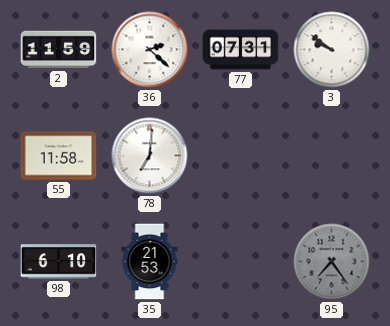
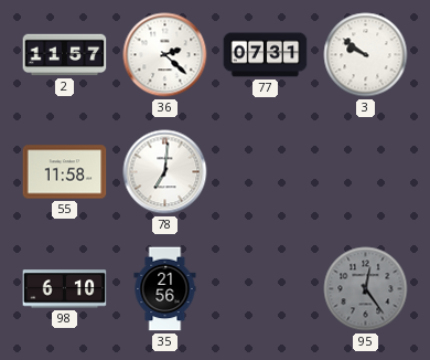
2: 11:59 -> 11:57
35: 21:53 -> 21:56
95: 7:24 -> 12:24
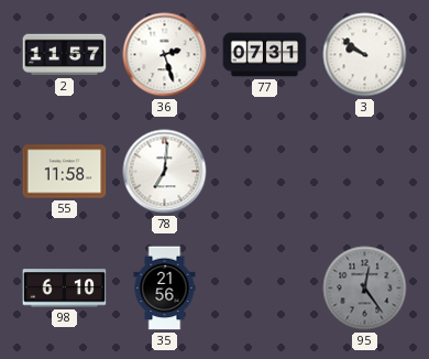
36: 2:22 -> 2:27
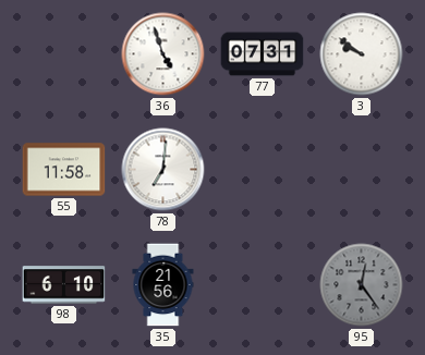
2: 11:57 -> none
36: 2:27 -> 4:57
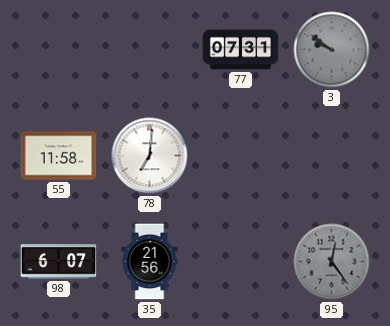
36: 4:57 -> none
3 dial: white -> grey
98: 6:10 -> 6:07
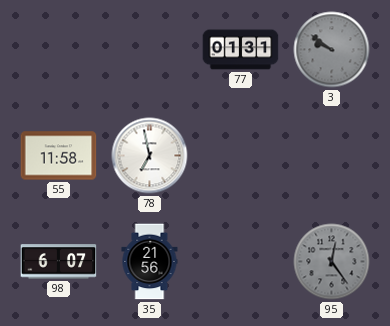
77: 07:31 -> 01:31
78: 7:01 -> 6:58
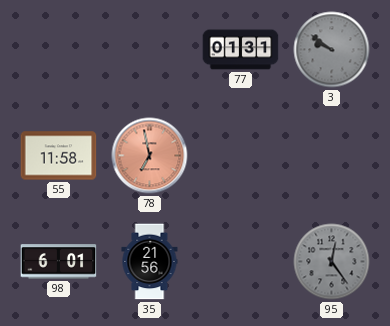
78 dial: white -> salmon
98: 6:07 -> 6:01
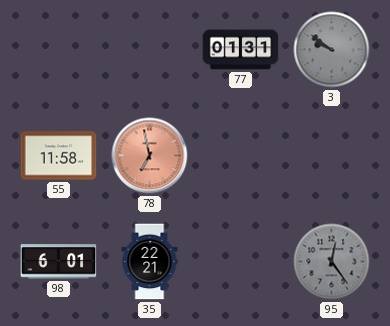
35: 21:56 -> 22:21
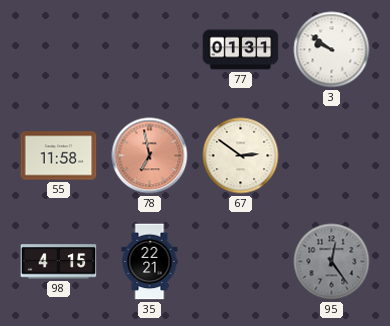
3 dial: grey -> white
67: none -> 2:51
98: 6:01 -> 4:15
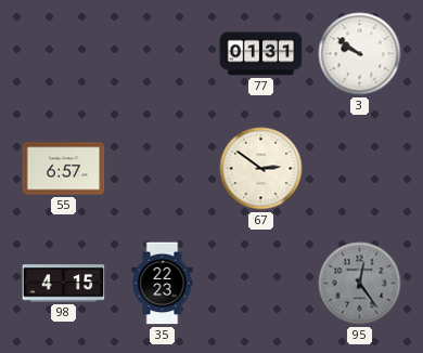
55: 11:58 -> 6:57
78: 6:58 -> none
35: 22:21 -> 22:23
